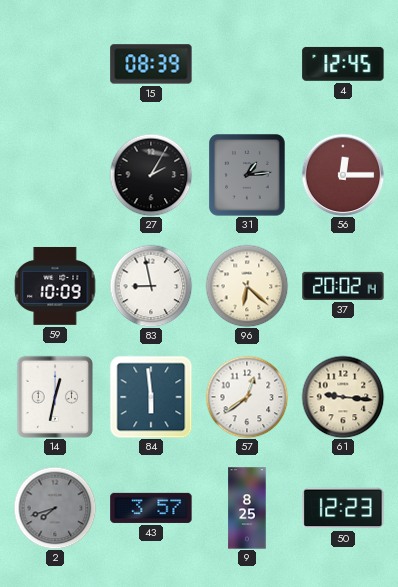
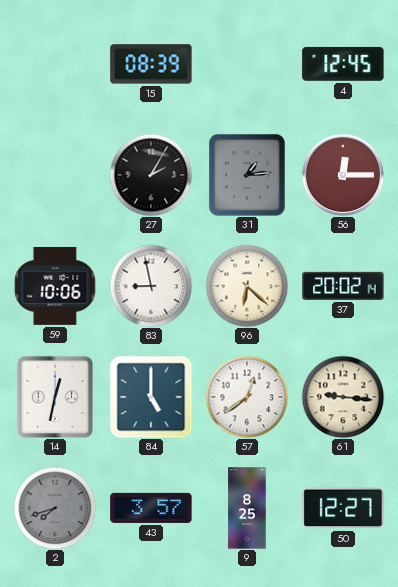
59: 10:09 -> 10:06
84: 5:59 -> 5:00
50: 12:23 -> 12:27
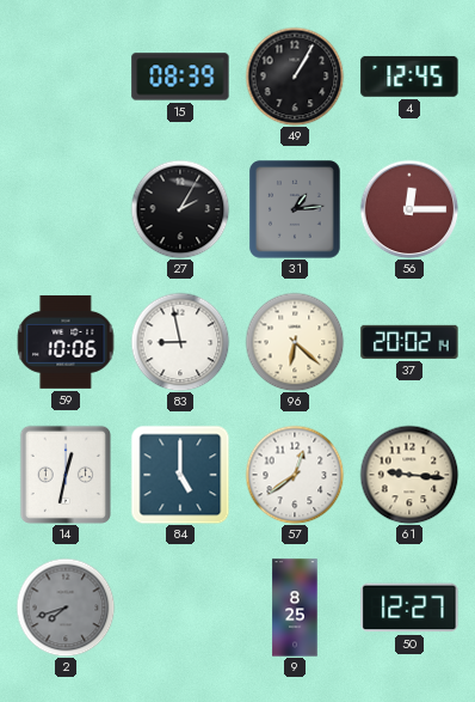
49: none -> 1:05
43: 3:57 -> none
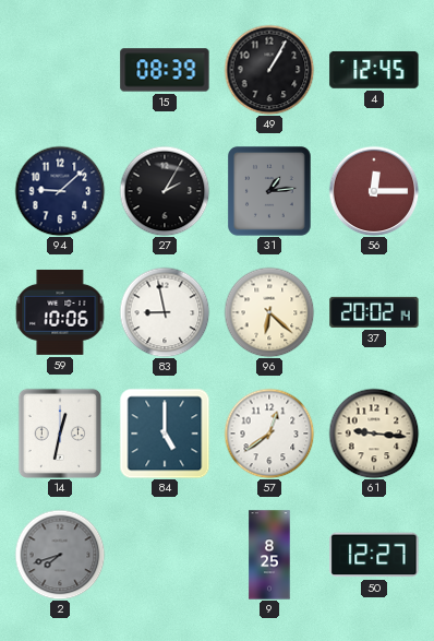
94: none -> 9:08
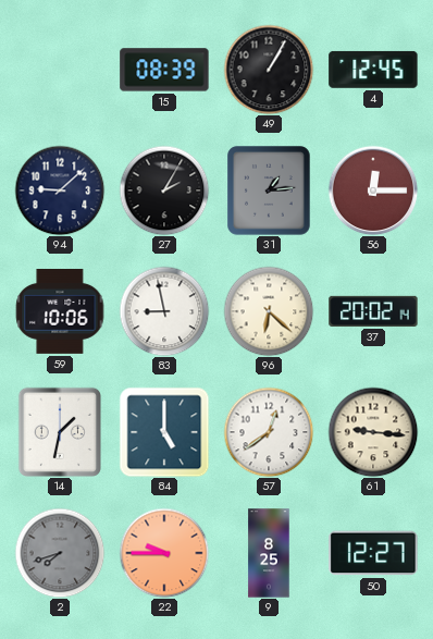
14: 12:32 -> 1:32
22: none -> 9:45
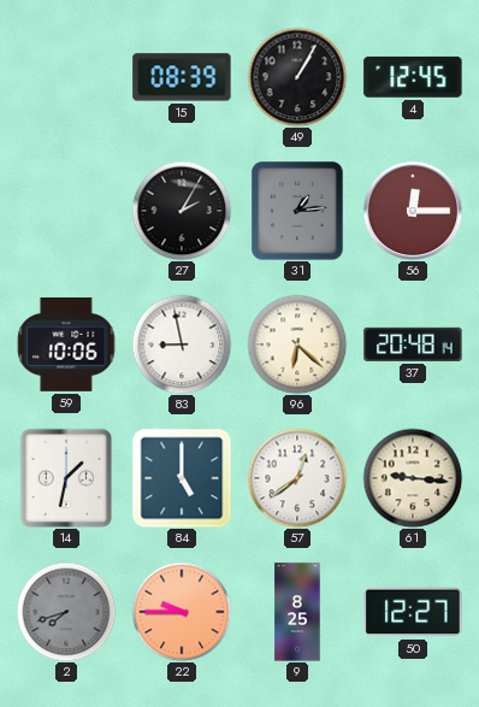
94: 9:08 -> none
37: 20:02 -> 20:48
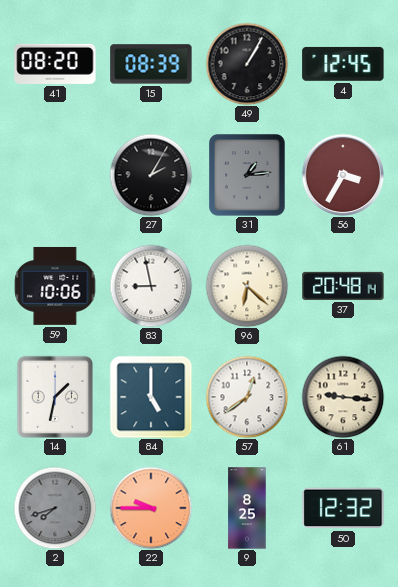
41: none -> 08:20
56: 12:15 -> 3:35
50: 12:27 -> 12:32
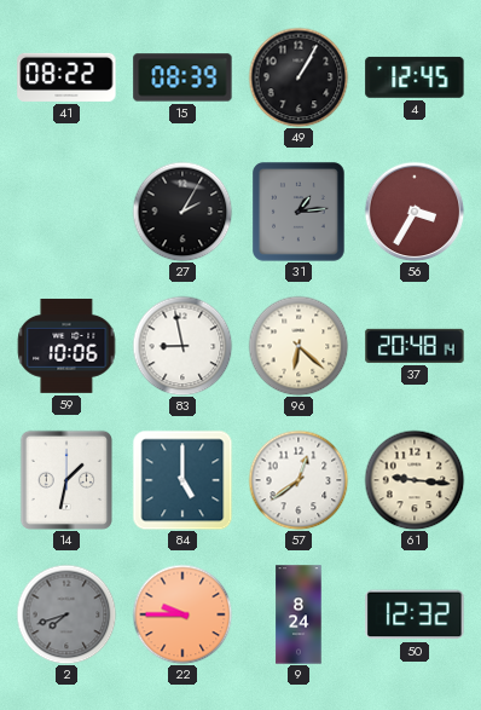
41: 08:20 -> 08:22
9: 8:25 -> 8:24
